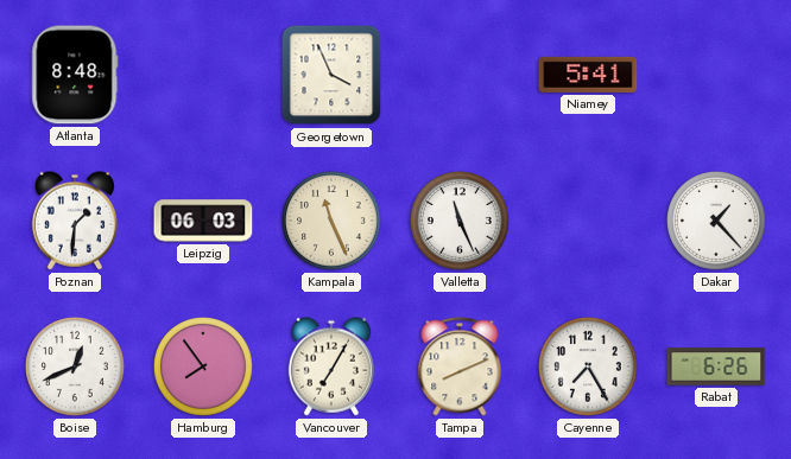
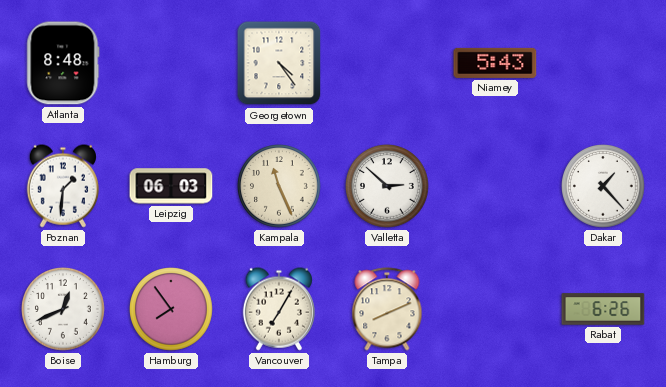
Georgetown: 3:56 -> 4:24
Niamey: 5:41 -> 5:43
Valletta: 11:26 -> 2:52
Cayenne: 7:25 -> none
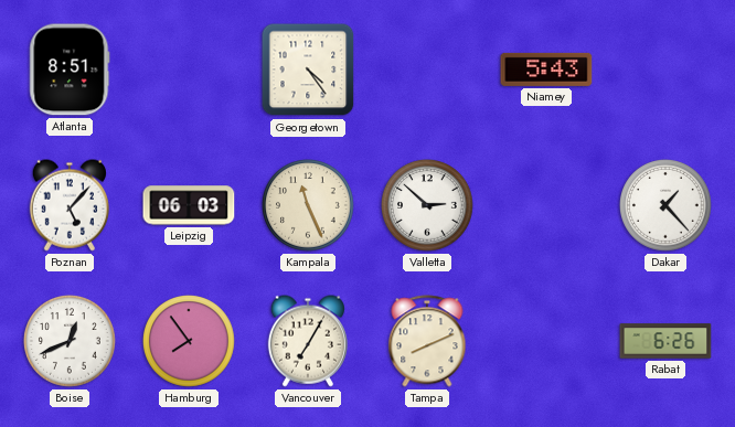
Atlanta: 8:48 -> 8:51
Poznan: 1:31 -> 5:07
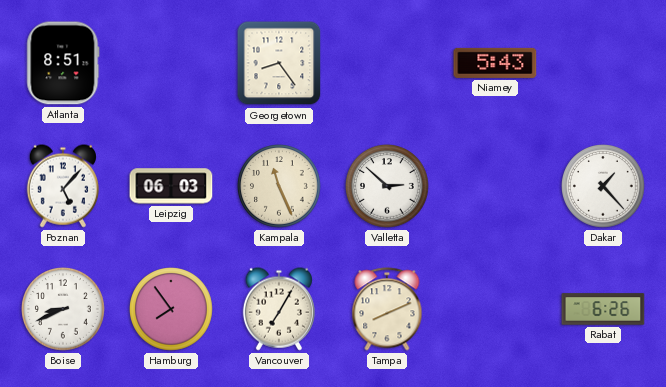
Georgetown: 4:24 -> 8:24
Boise: 12:41 -> 8:41
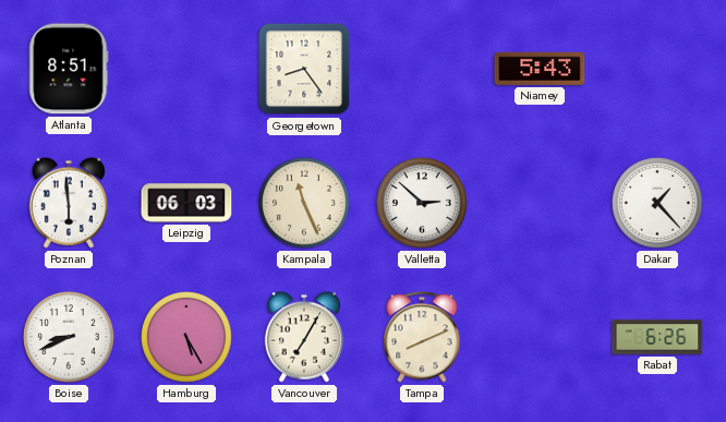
Poznan: 5:07 -> 5:59
Hamburg: 7:54 -> 5:25
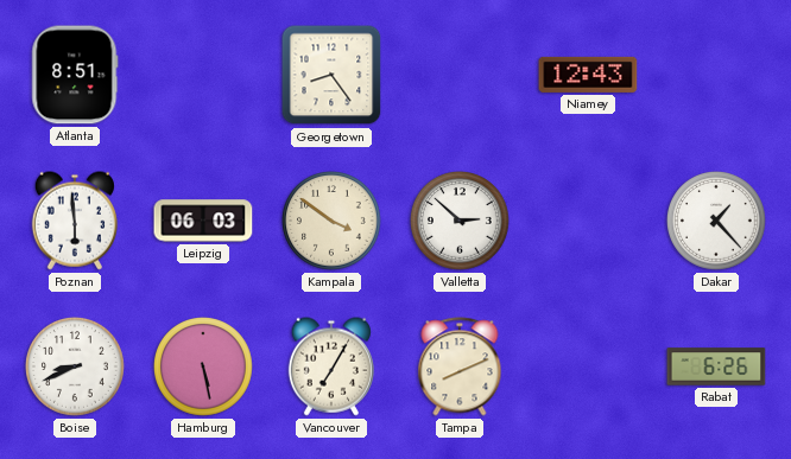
Niamey: 5:43 -> 12:43
Kampala: 11:26 -> 3:51
Hamburg: 5:25 -> 5:28
